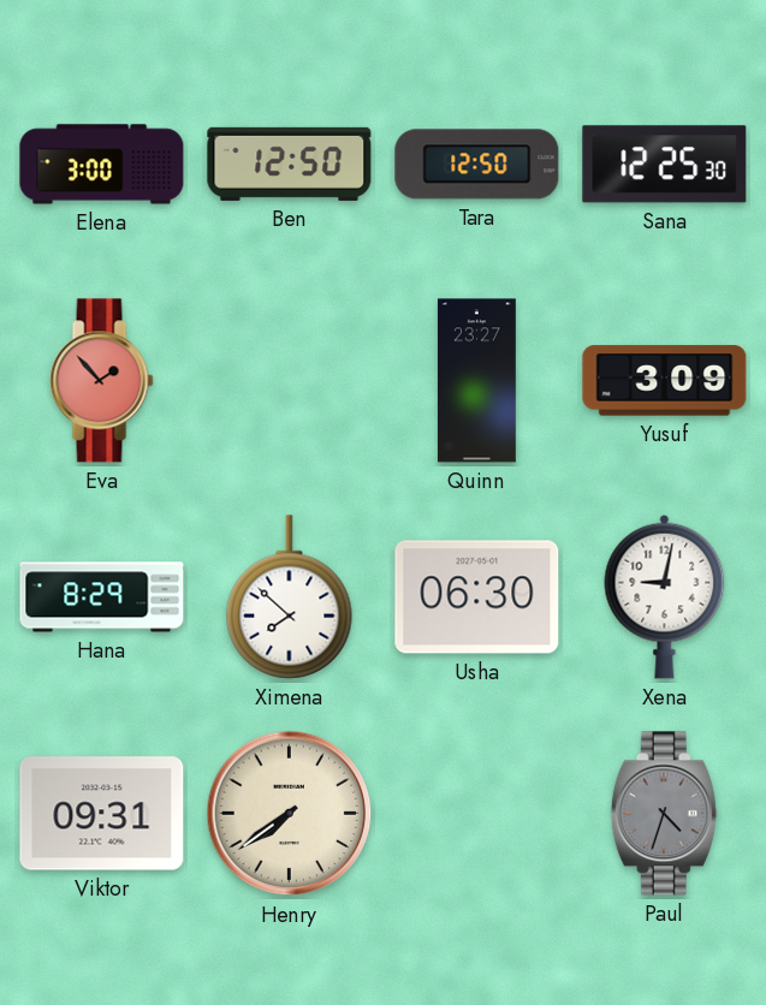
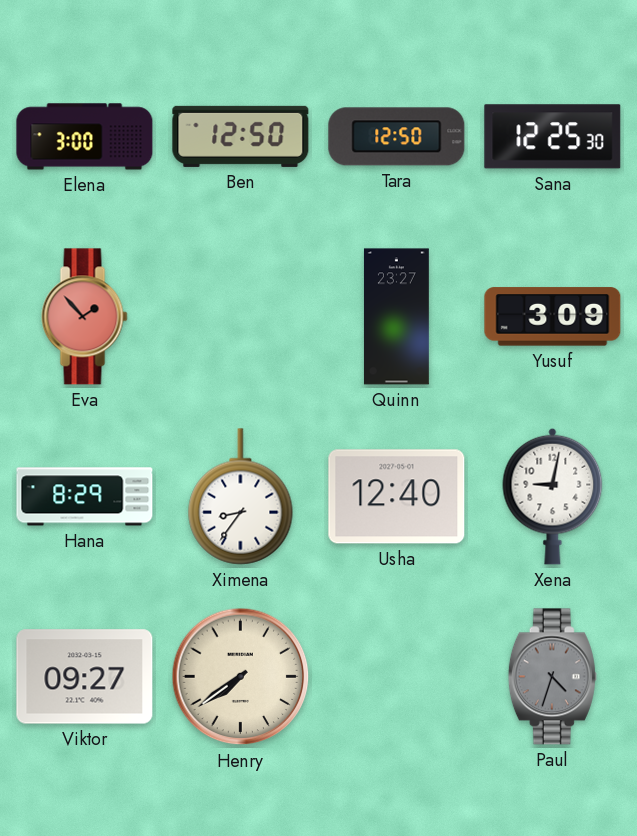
Ximena: 7:52 -> 8:36
Usha: 06:30 -> 12:40
Viktor: 09:31 -> 09:27
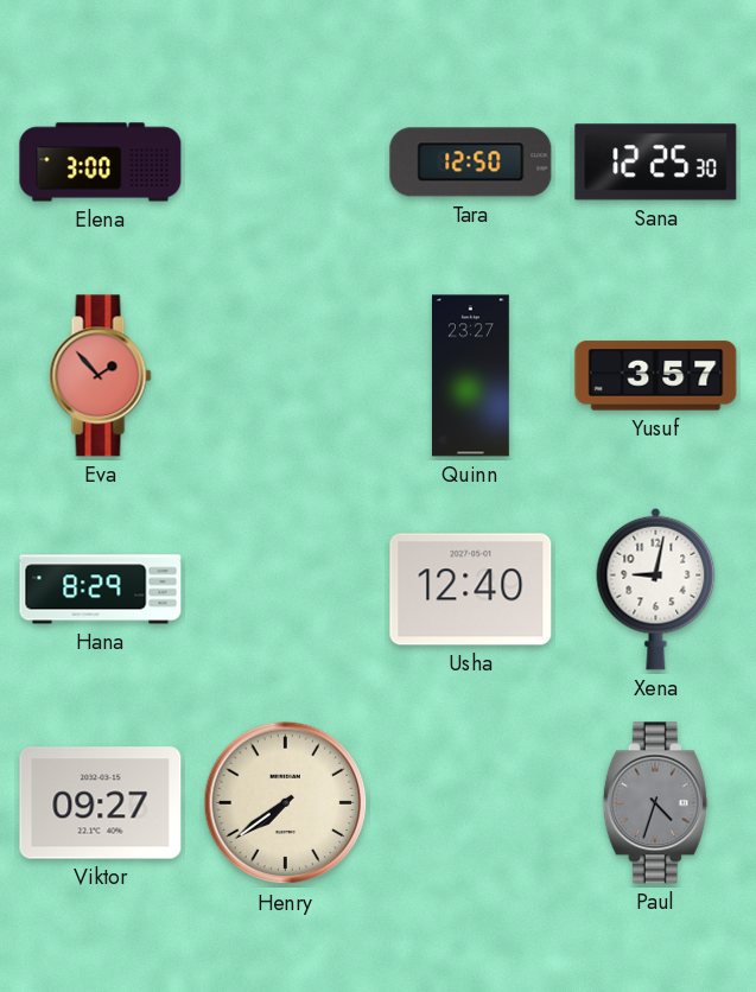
Ben: 12:50 -> none
Yusuf: 3:09 -> 3:57
Ximena: 8:36 -> none
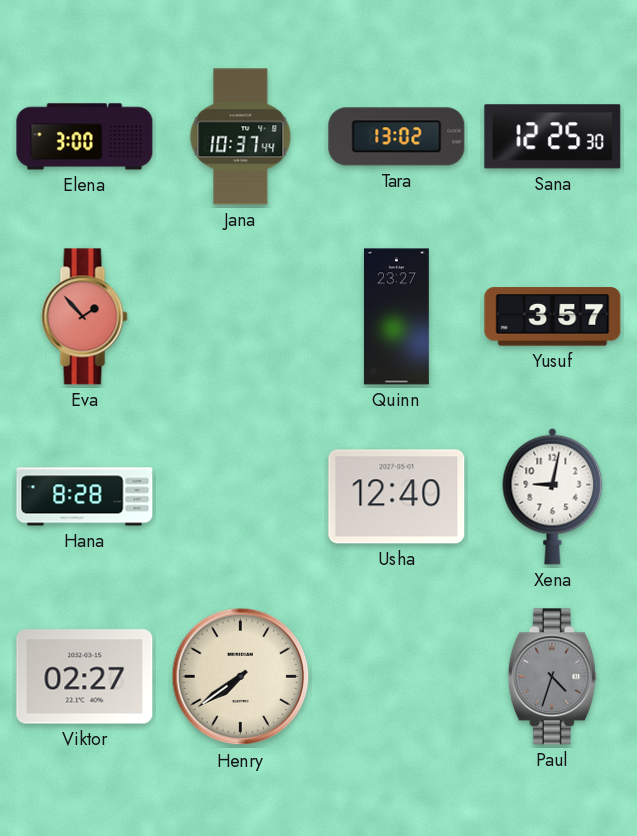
Jana: none -> 10:37
Tara: 12:50 -> 13:02
Hana: 8:29 -> 8:28
Viktor: 09:27 -> 02:27
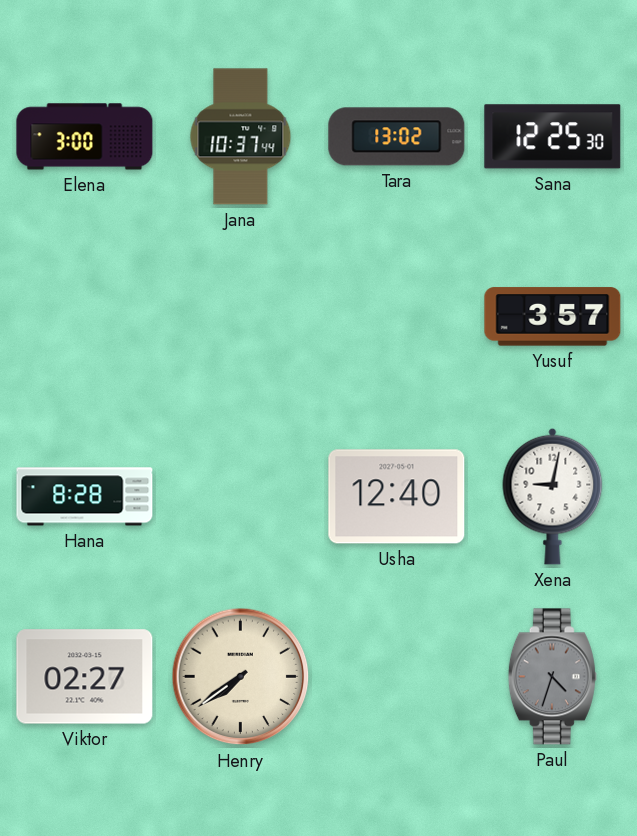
Eva: 1:53 -> none
Quinn: 23:27 -> none
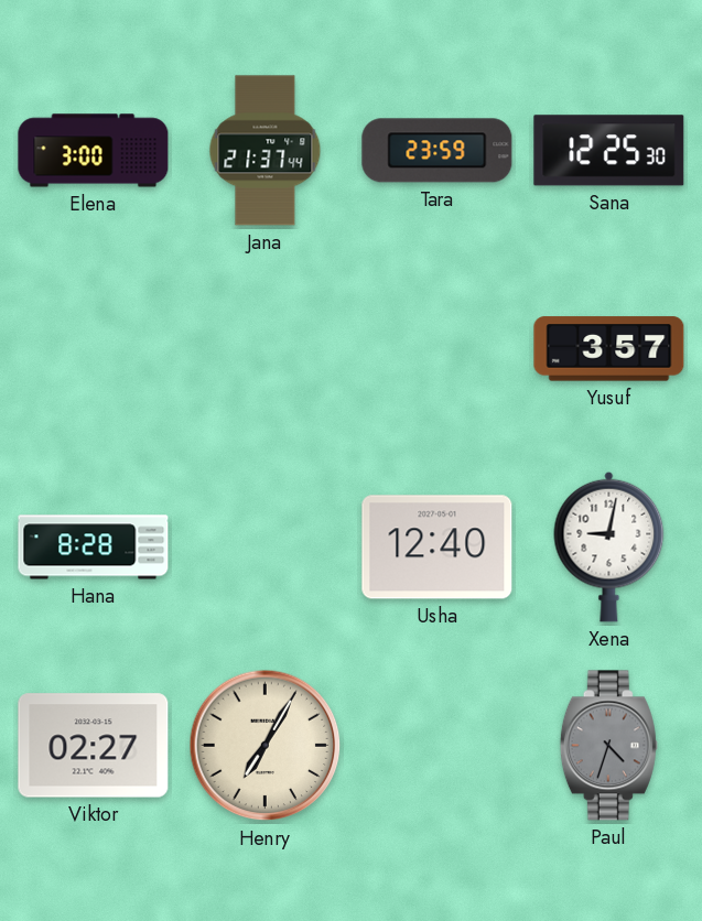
Jana: 10:37 -> 21:37
Tara: 13:02 -> 23:59
Henry: 7:39 -> 7:05
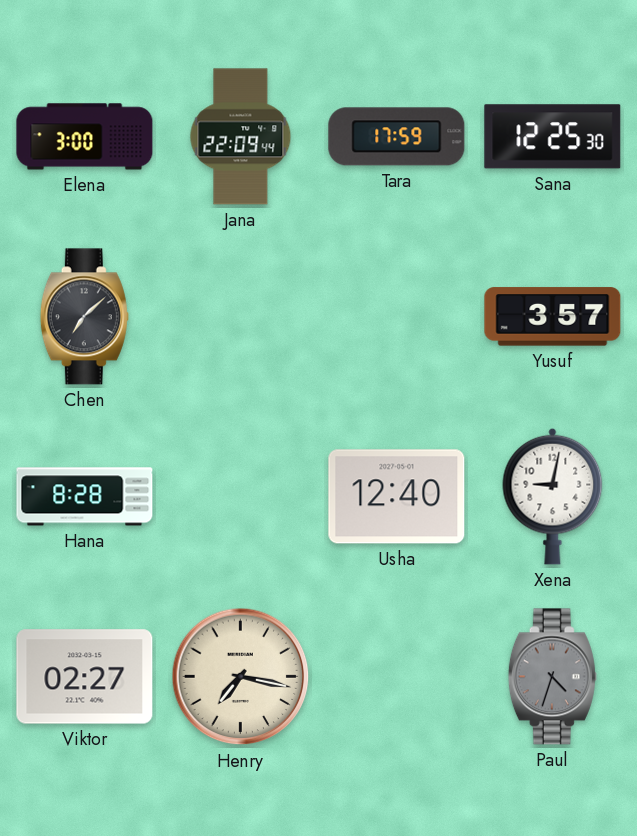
Jana: 21:37 -> 22:09
Tara: 23:59 -> 17:59
Chen: none -> 7:08
Henry: 7:05 -> 7:17
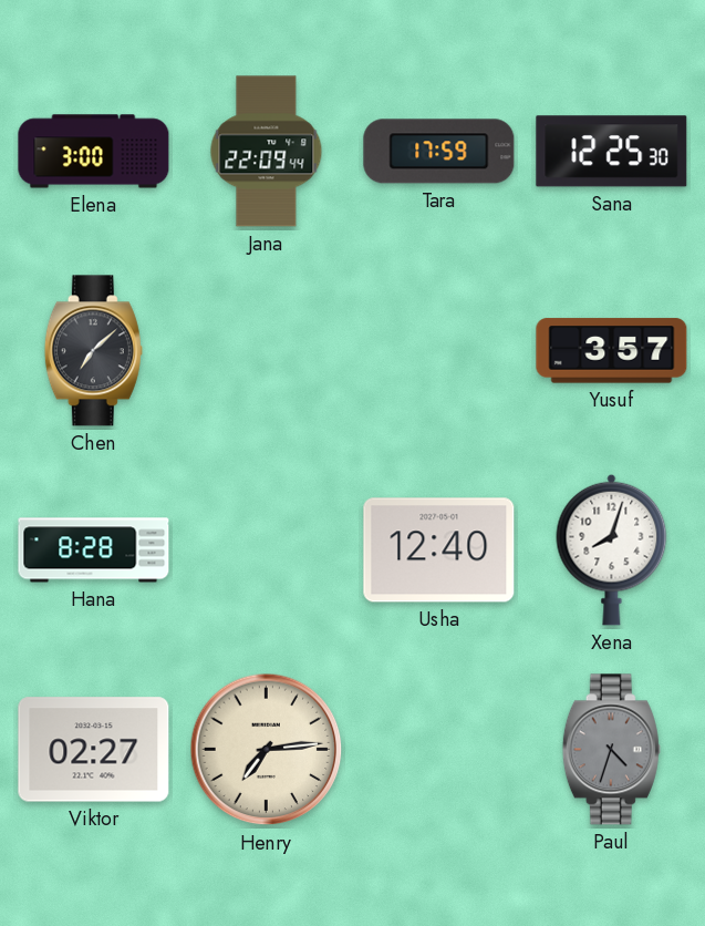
Xena: 9:02 -> 8:03
Henry: 7:17 -> 7:14
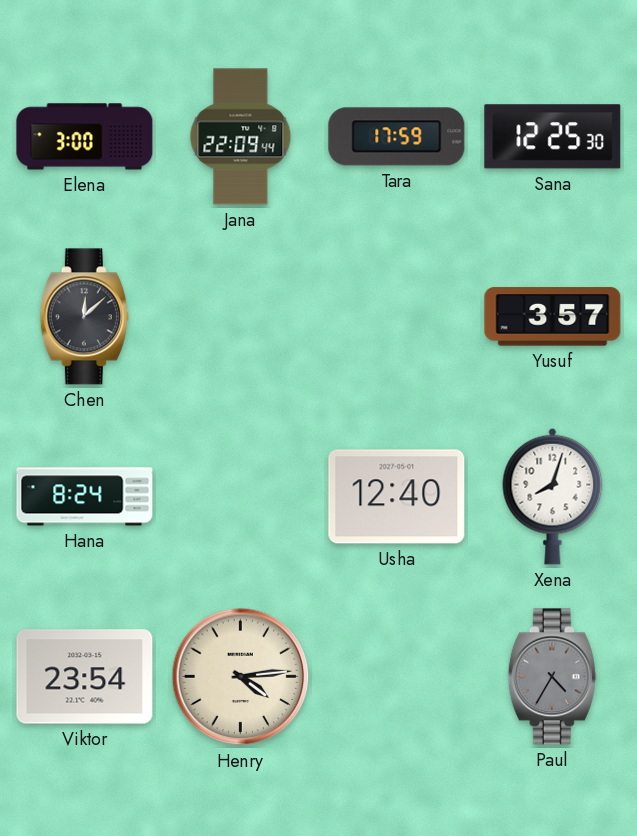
Chen: 7:08 -> 12:08
Hana: 8:28 -> 8:24
Viktor: 02:27 -> 23:54
Henry: 7:14 -> 4:14
Paul: 4:33 -> 4:35
